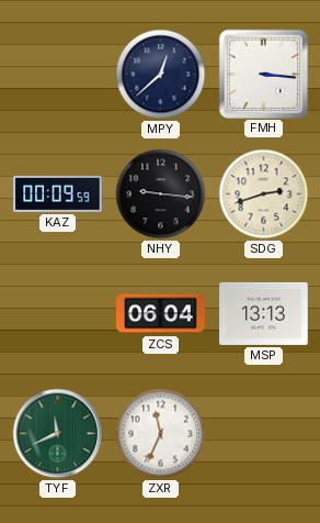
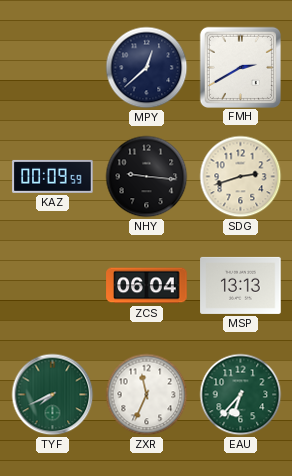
FMH: 3:16 -> 2:40
TYF: 11:41 -> 7:41
EAU: none -> 6:37
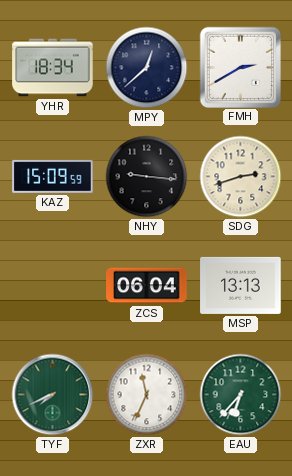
YHR: none -> 18:34
KAZ: 00:09 -> 15:09
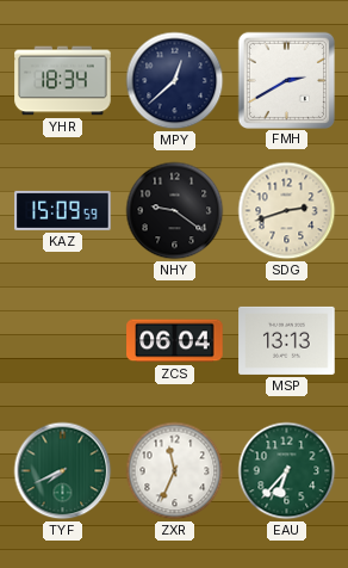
NHY: 9:16 -> 9:21
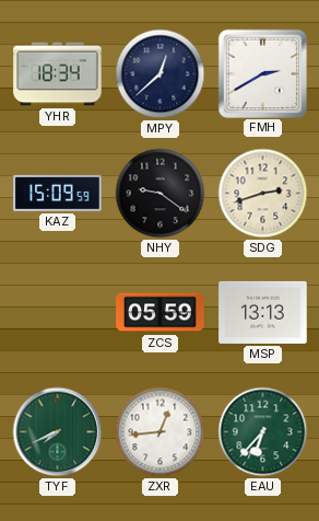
ZCS: 06:04 -> 05:59
ZXR: 11:34 -> 12:44
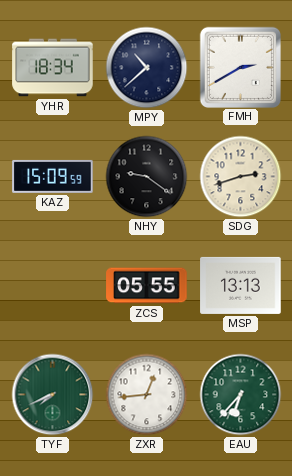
MPY: 12:38 -> 10:38
ZCS: 05:59 -> 05:55
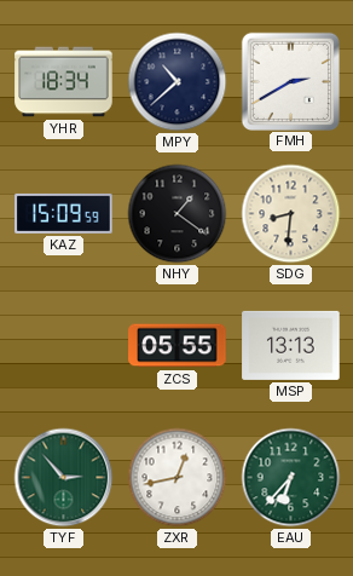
NHY: 9:21 -> 1:21
SDG: 2:42 -> 8:31
TYF: 7:41 -> 2:53
ZXR: 12:44 -> 12:43
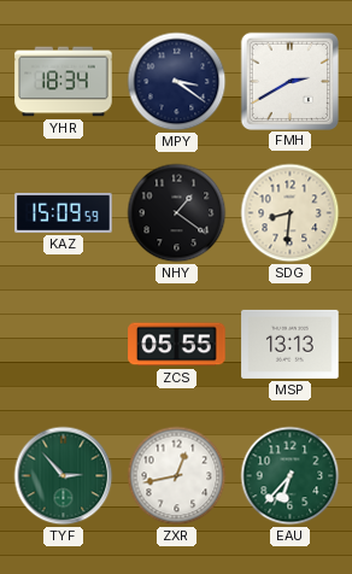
MPY: 10:38 -> 3:21
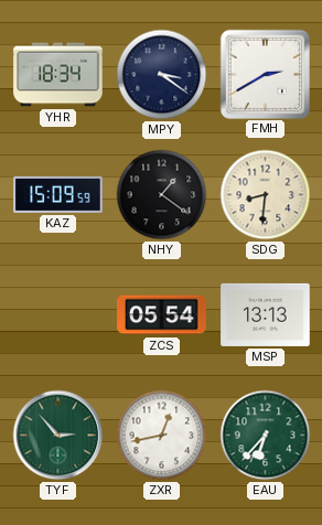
ZCS: 05:55 -> 05:54
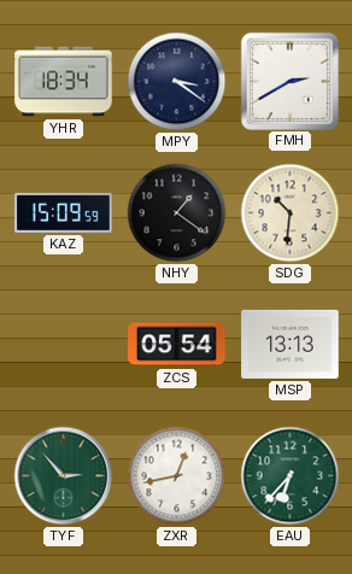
SDG: 8:31 -> 10:31
